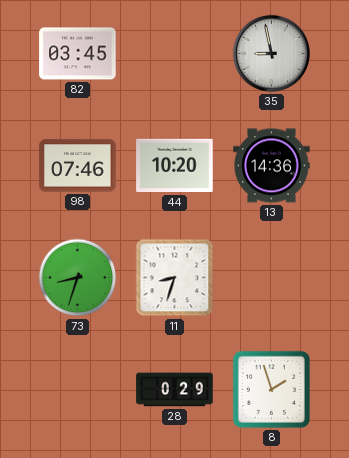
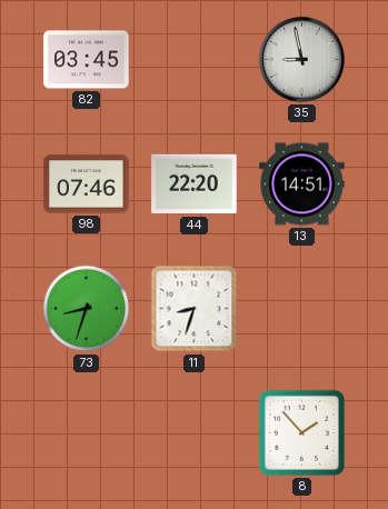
44: 10:20 -> 22:20
13: 14:36 -> 14:51
28: 0:29 -> none
8: 1:57 -> 1:53
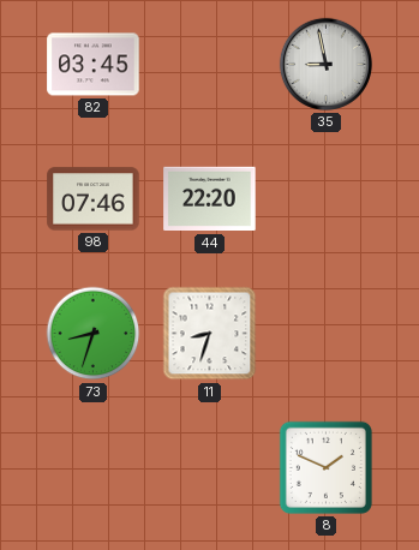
13: 14:51 -> none
8: 1:53 -> 1:49
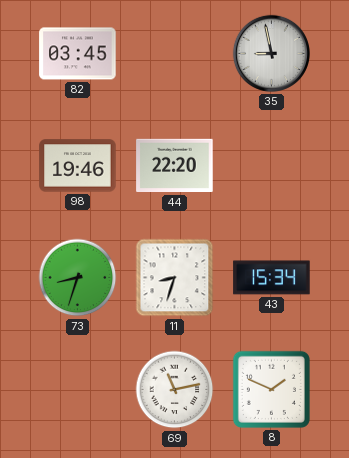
98: 07:46 -> 19:46
43: none -> 15:34
69: none -> 11:13
